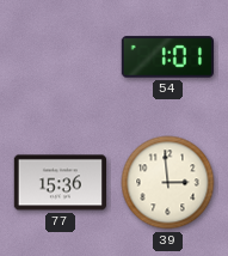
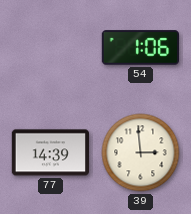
54: 1:01 -> 1:06
77: 15:36 -> 14:39
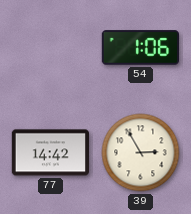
77: 14:39 -> 14:42
39: 2:59 -> 2:55
